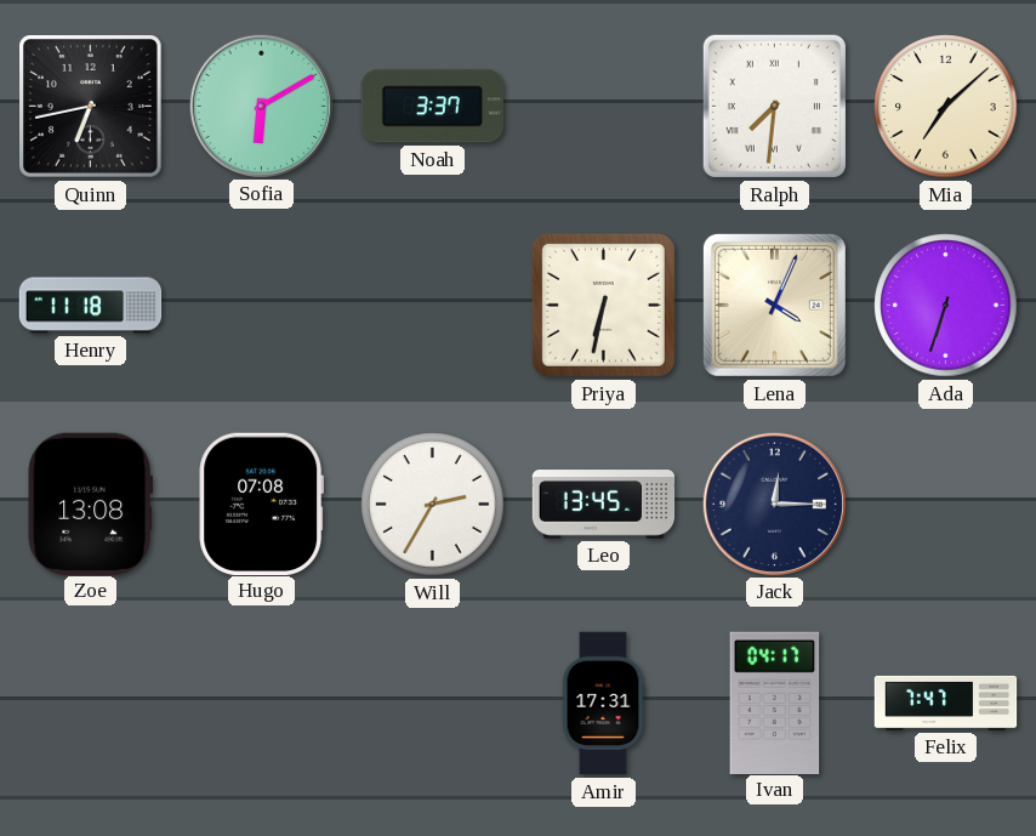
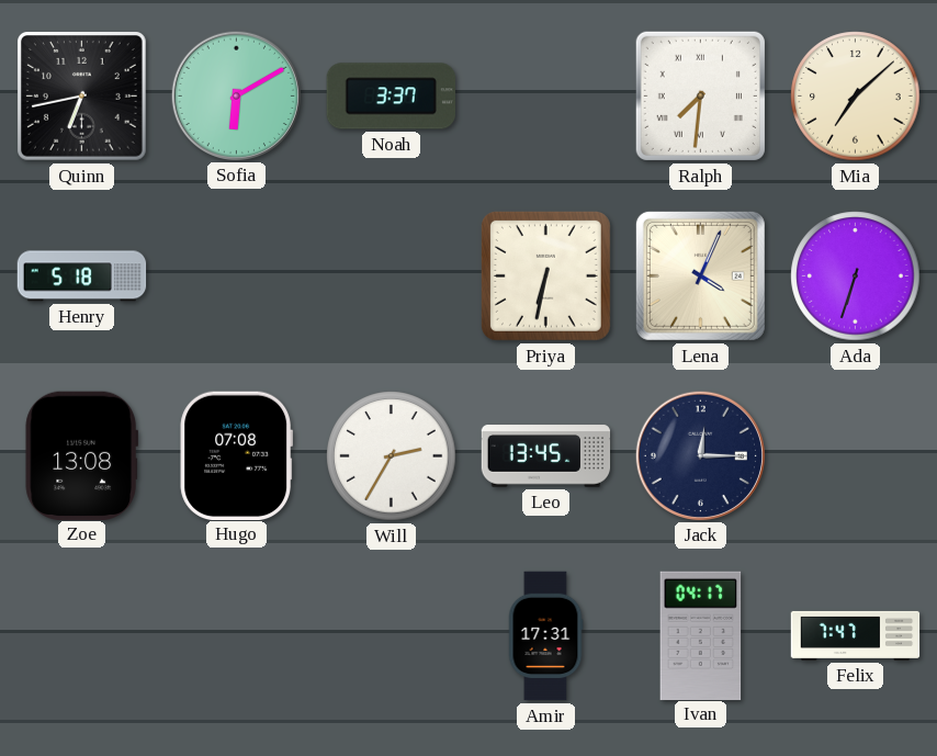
Henry: 11:18 -> 5:18
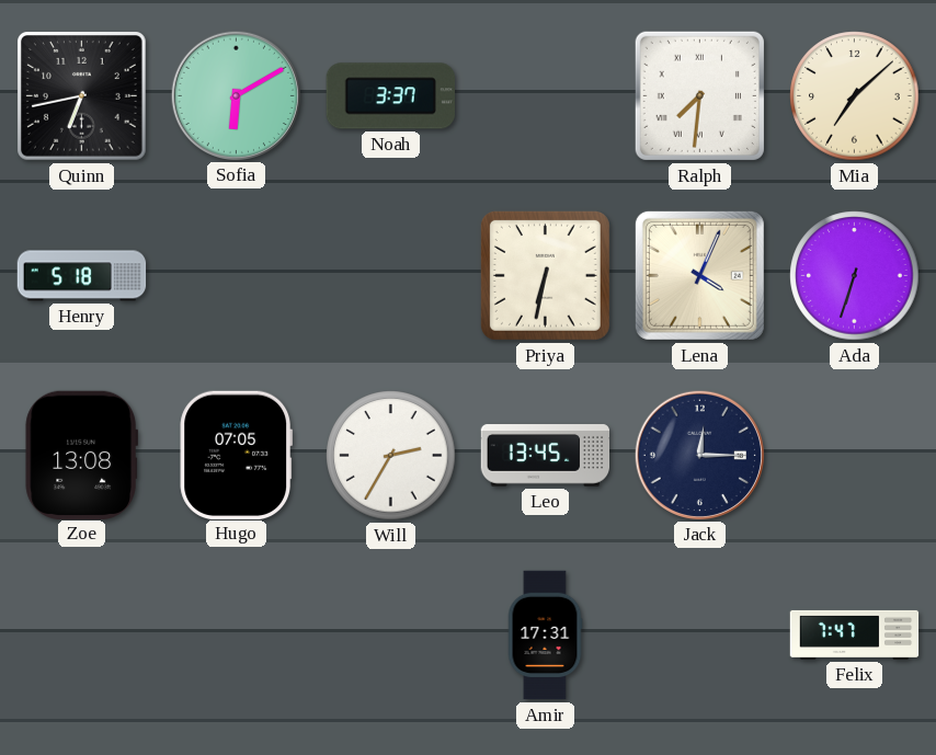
Hugo: 07:08 -> 07:05
Ivan: 04:17 -> none
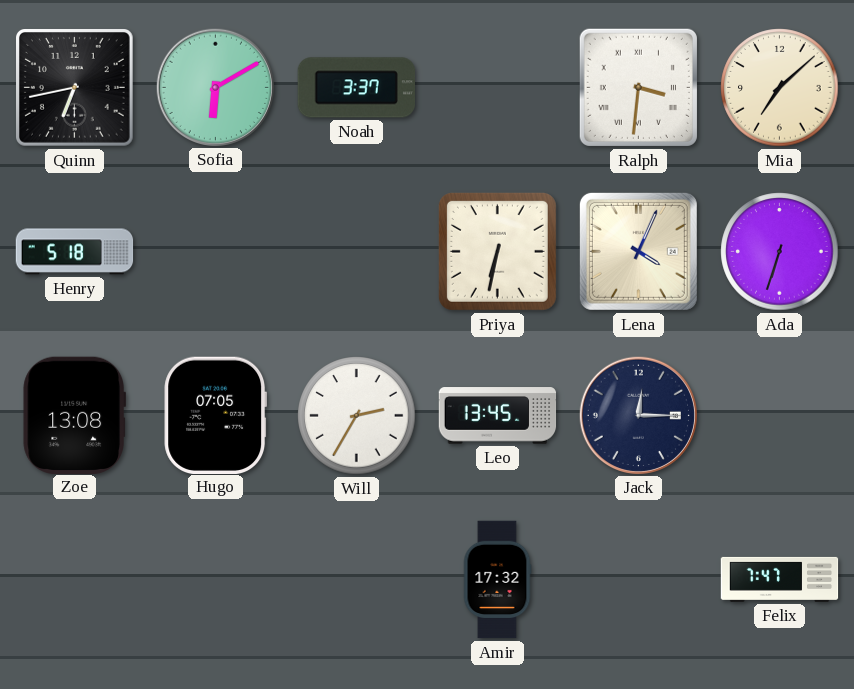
Ralph: 7:31 -> 3:31
Amir: 17:31 -> 17:32
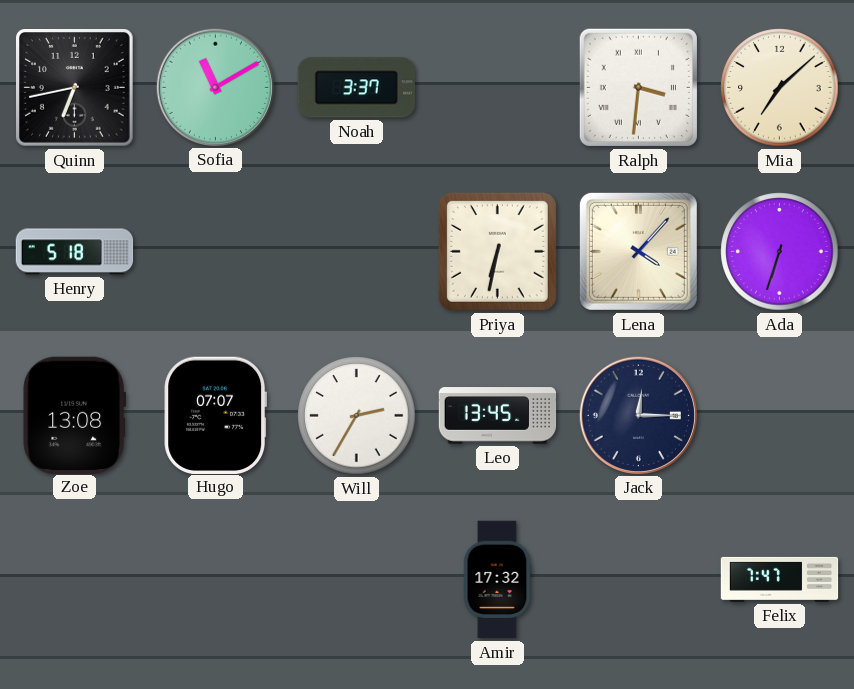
Sofia: 6:10 -> 11:10
Lena: 4:04 -> 4:07
Hugo: 07:05 -> 07:07
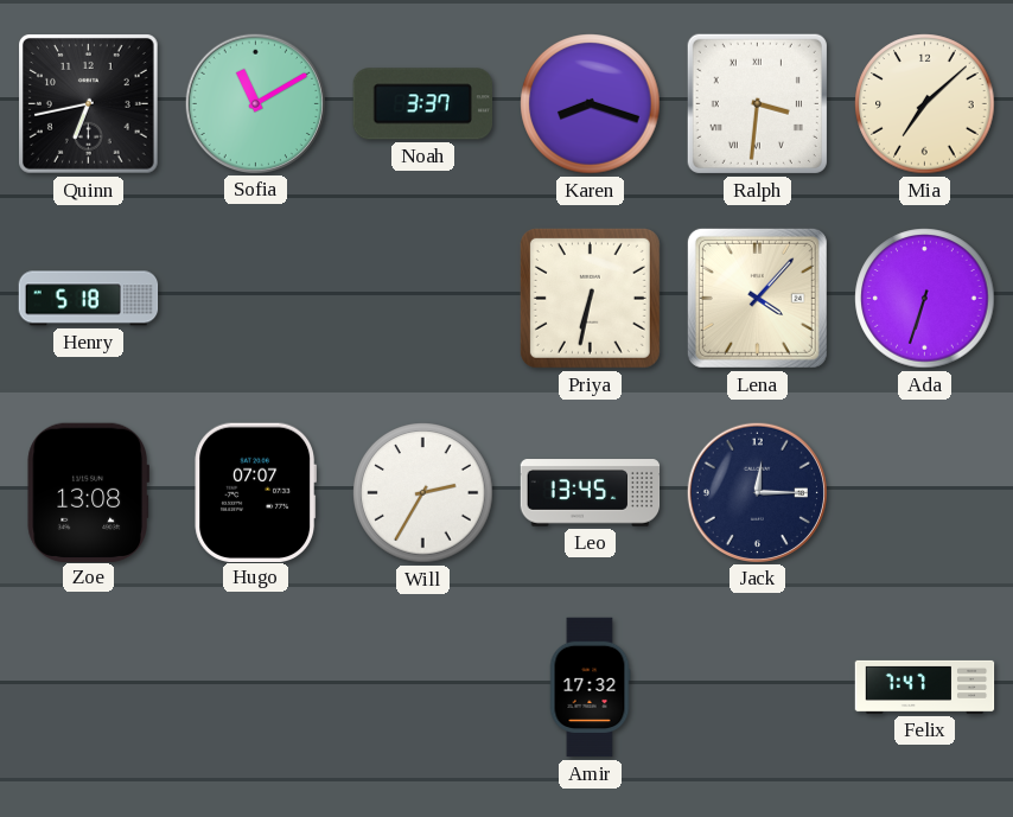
Karen: none -> 8:18
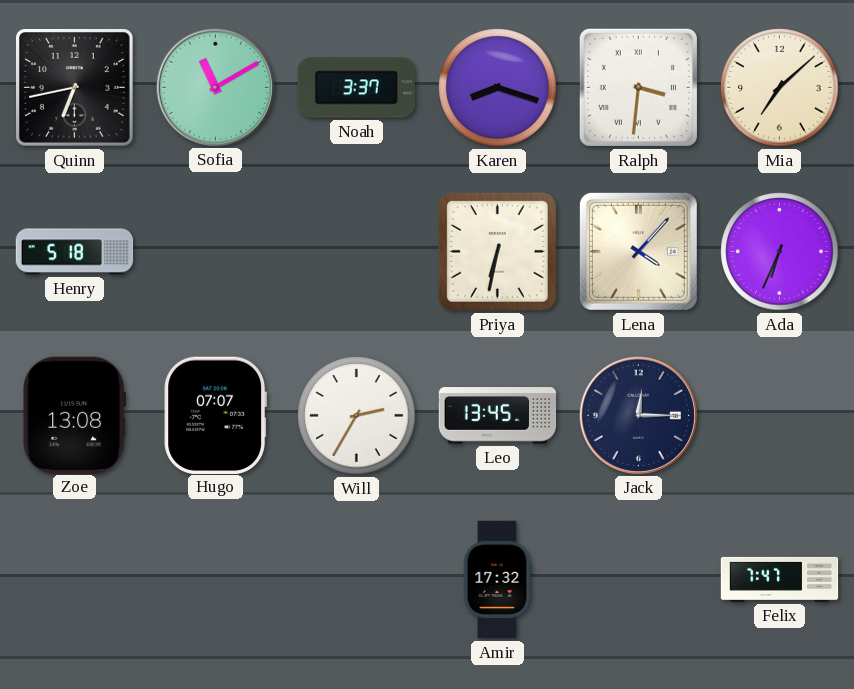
Ada: 6:33 -> 6:34
